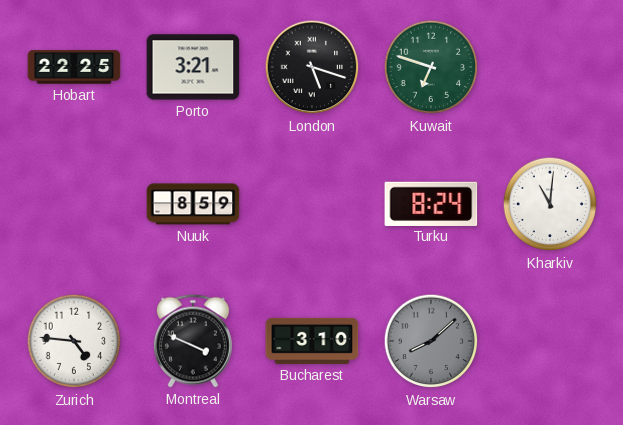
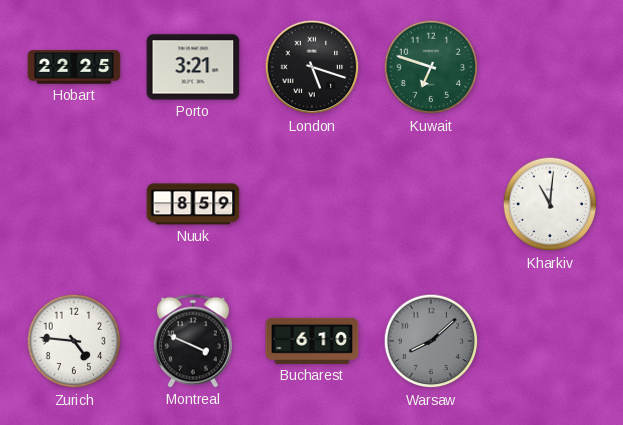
Turku: 8:24 -> none
Bucharest: 3:10 -> 6:10
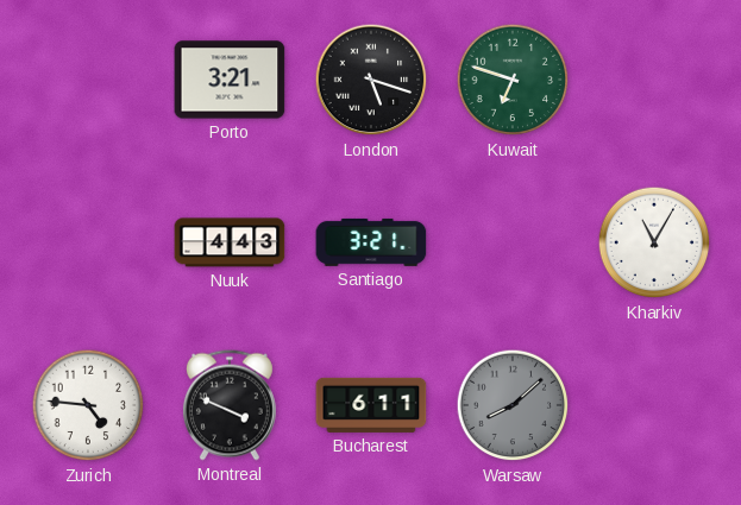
Hobart: 22:25 -> none
Nuuk: 8:59 -> 4:43
Santiago: none -> 3:21
Kharkiv: 11:01 -> 11:05
Bucharest: 6:10 -> 6:11
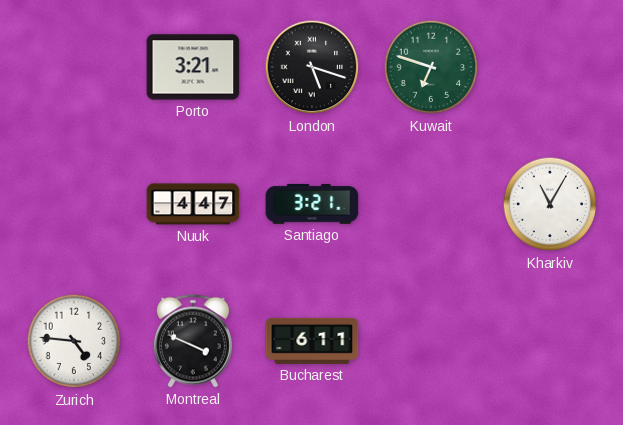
Nuuk: 4:43 -> 4:47
Warsaw: 8:08 -> none
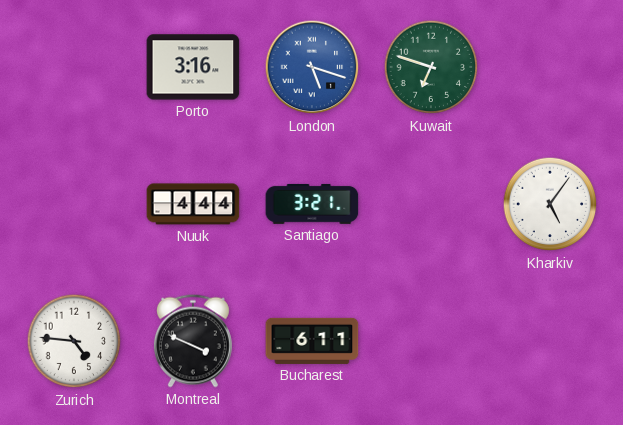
Porto: 3:21 -> 3:16
London dial: black -> blue
Nuuk: 4:47 -> 4:44
Kharkiv: 11:05 -> 5:06
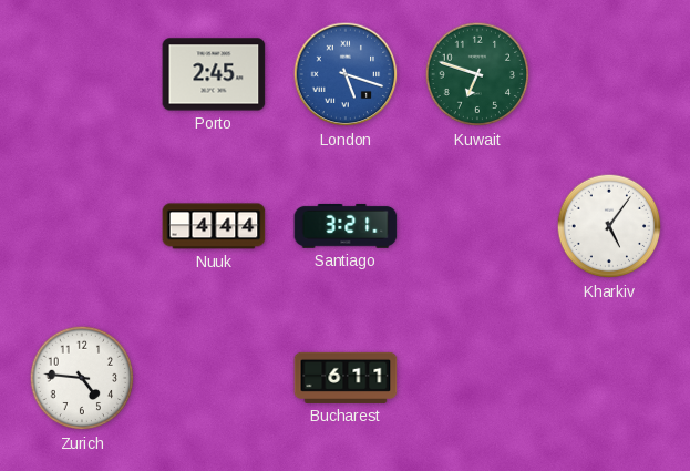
Porto: 3:16 -> 2:45
Montreal: 3:49 -> none
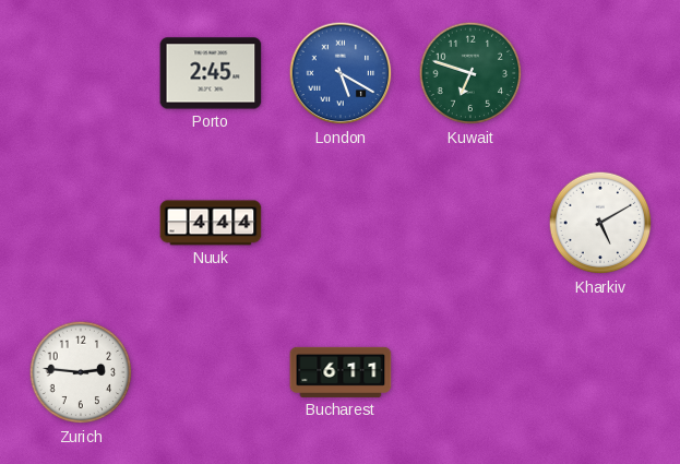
London: 5:18 -> 5:20
Santiago: 3:21 -> none
Kharkiv: 5:06 -> 5:10
Zurich: 4:46 -> 2:46
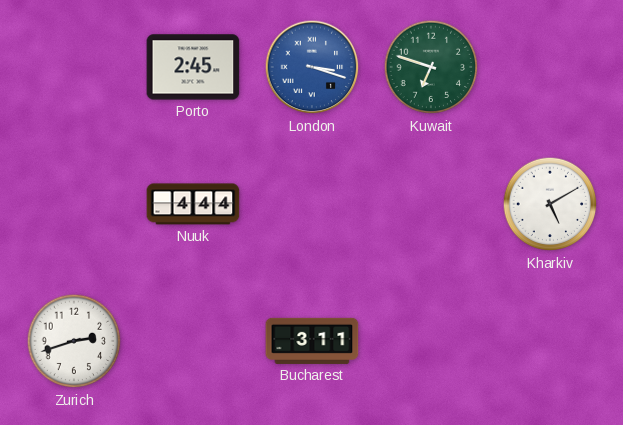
London: 5:20 -> 3:18
Zurich: 2:46 -> 2:42
Bucharest: 6:11 -> 3:11
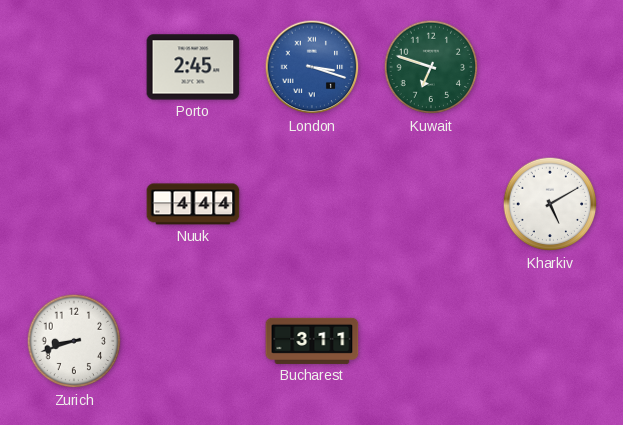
Zurich: 2:42 -> 8:42
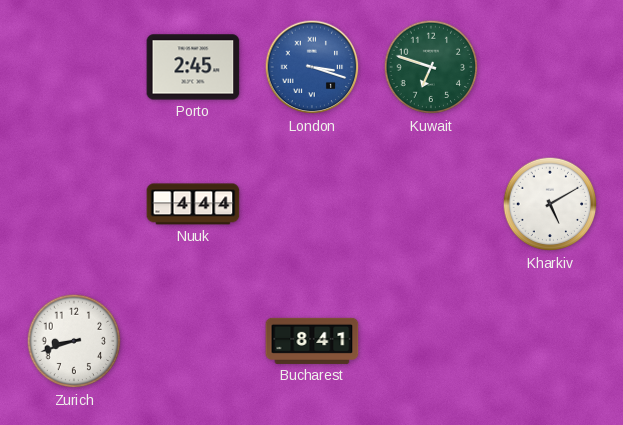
Bucharest: 3:11 -> 8:41
